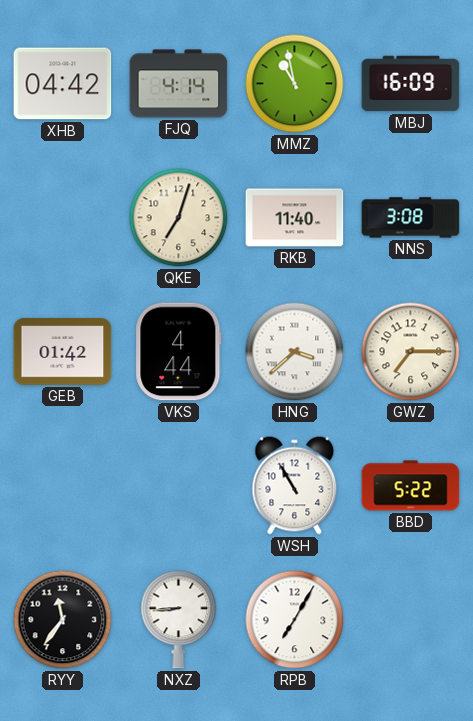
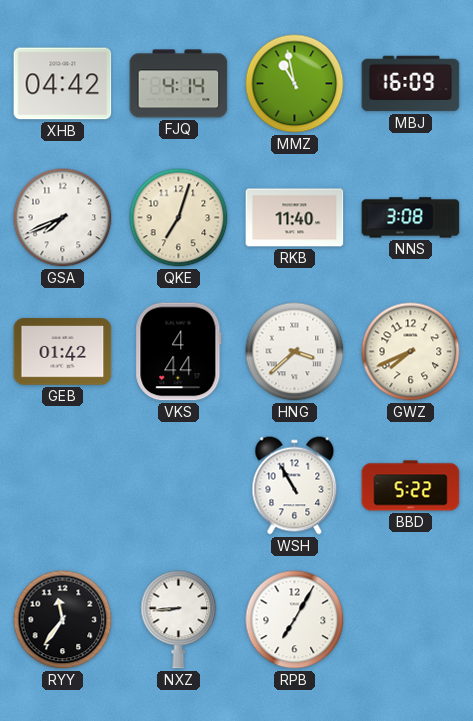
GSA: none -> 7:41
GWZ: 7:15 -> 7:41
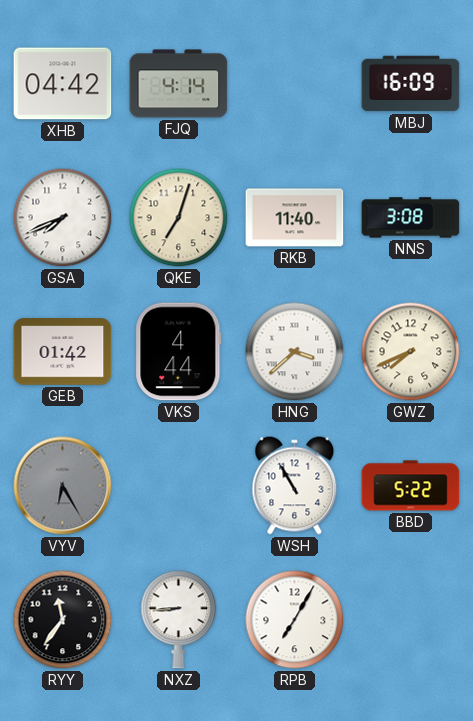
MMZ: 10:58 -> none
VYV: none -> 6:25
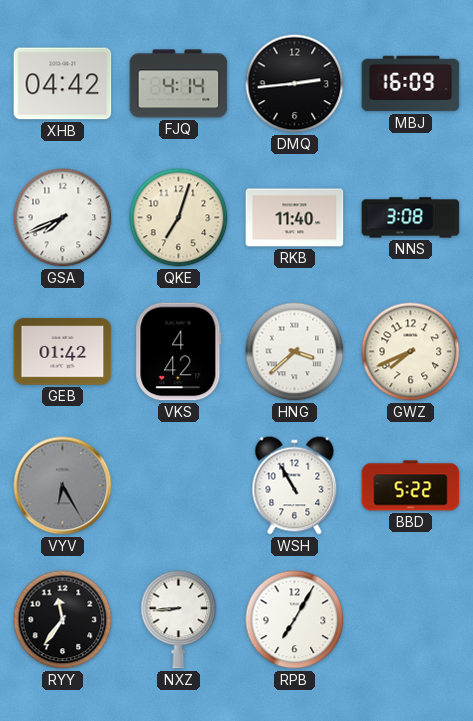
DMQ: none -> 2:44
VKS: 4:44 -> 4:42
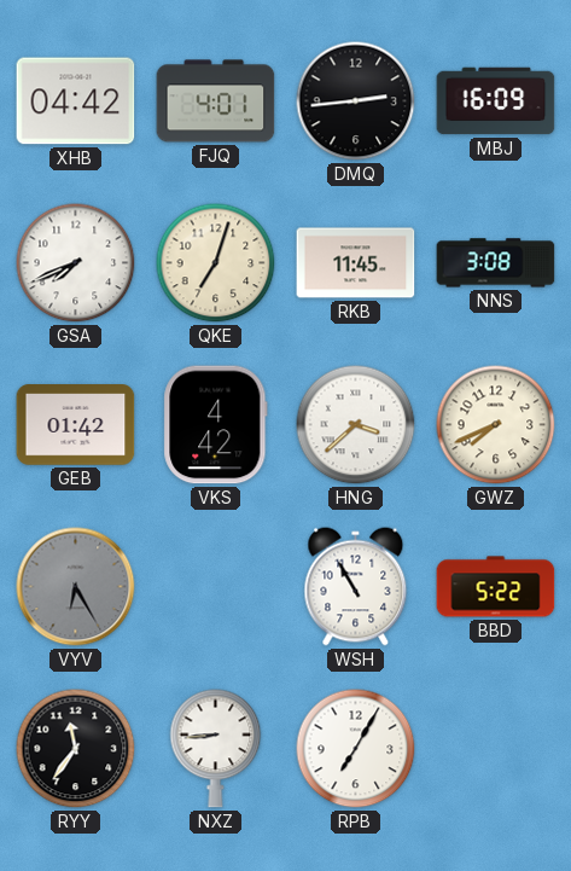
FJQ: 4:14 -> 4:01
RKB: 11:40 -> 11:45
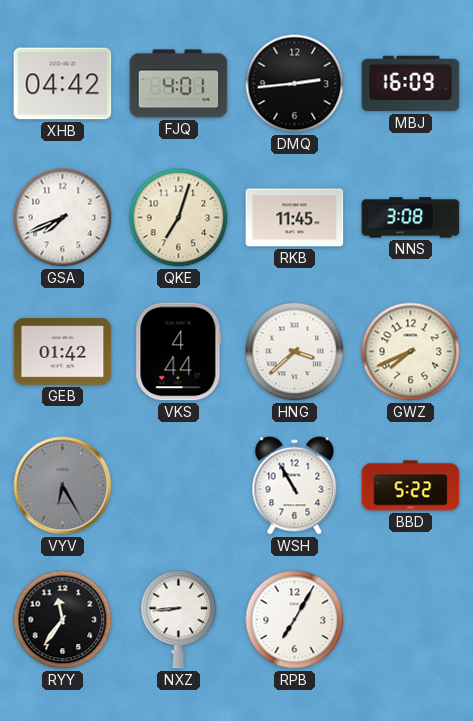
VKS: 4:42 -> 4:44
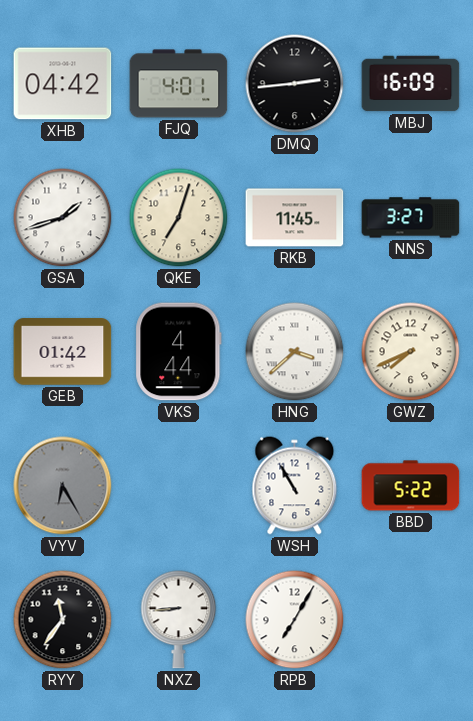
GSA: 7:41 -> 1:42
NNS: 3:08 -> 3:27
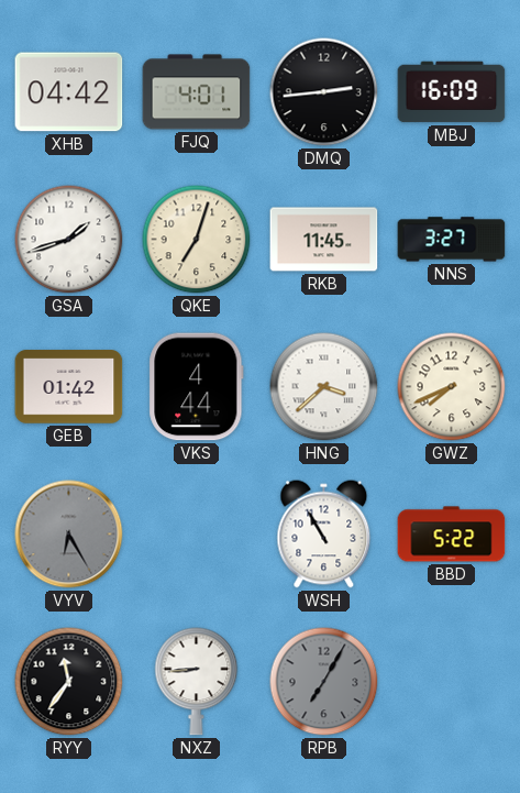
RPB dial: white -> grey
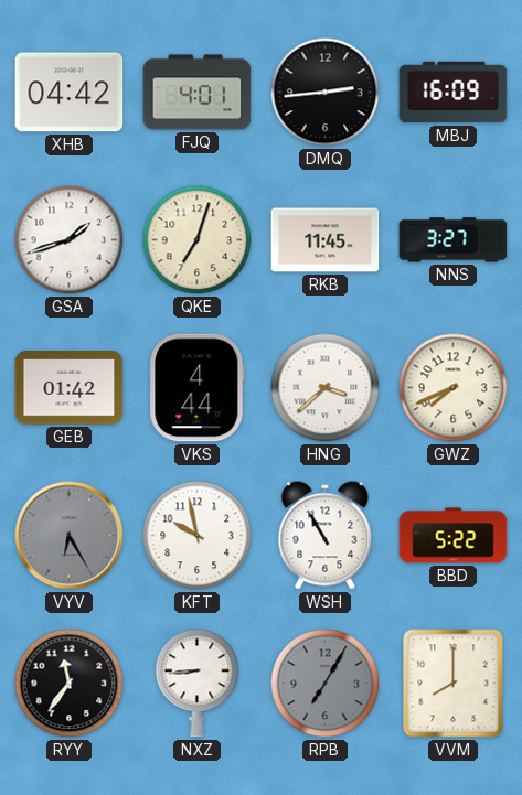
KFT: none -> 9:58
VVM: none -> 8:00
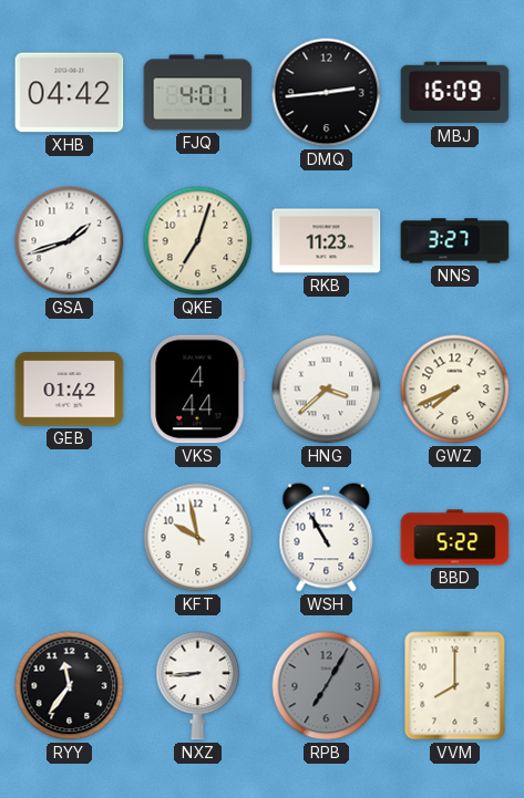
RKB: 11:45 -> 11:23
VYV: 6:25 -> none
